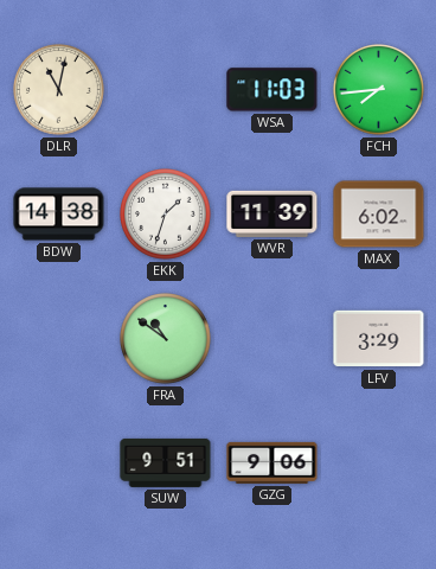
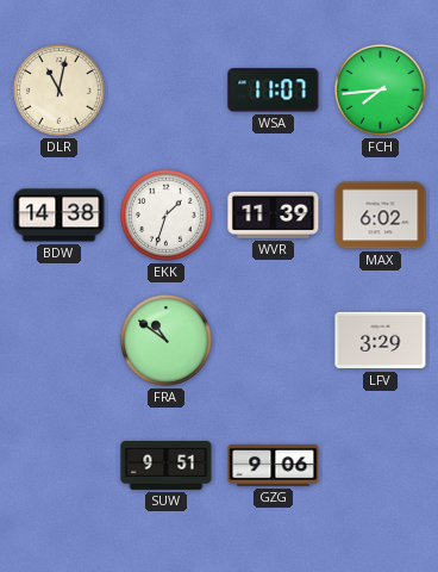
WSA: 11:03 -> 11:07
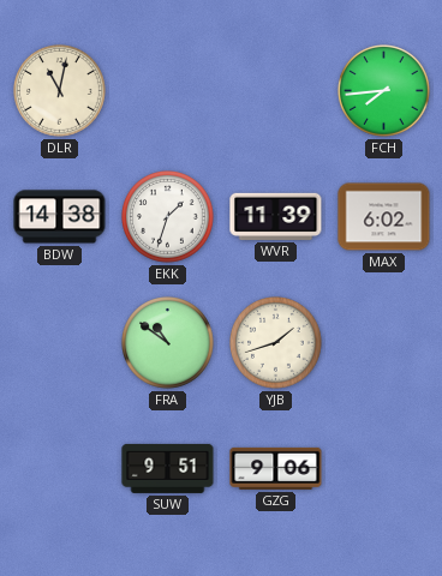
WSA: 11:07 -> none
YJB: none -> 1:42
LFV: 3:29 -> none
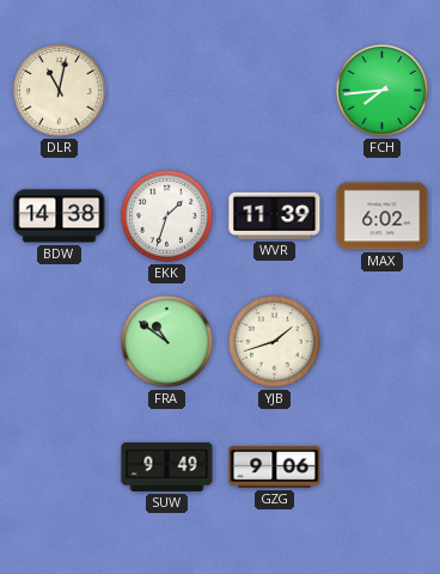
SUW: 9:51 -> 9:49
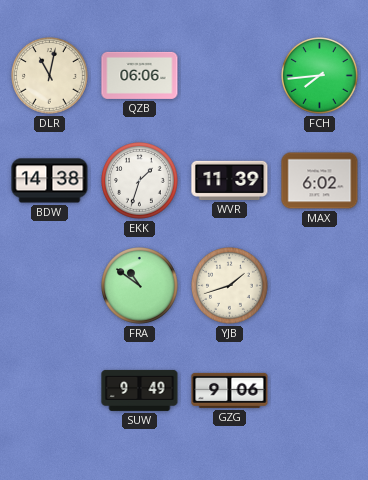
QZB: none -> 06:06
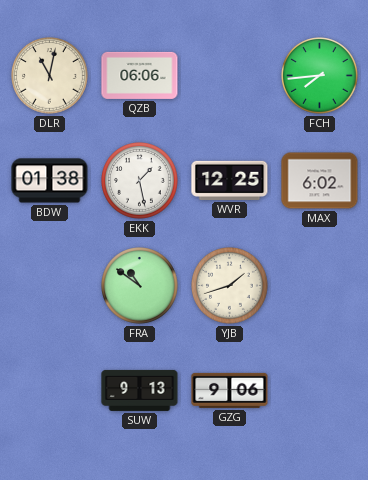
BDW: 14:38 -> 01:38
EKK: 1:33 -> 1:28
WVR: 11:39 -> 12:25
SUW: 9:49 -> 9:13
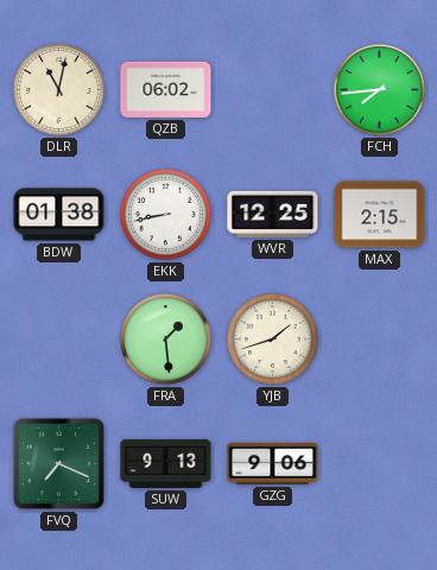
QZB: 06:06 -> 06:02
EKK: 1:28 -> 8:43
MAX: 6:02 -> 2:15
FRA: 10:51 -> 1:29
FVQ: none -> 7:19
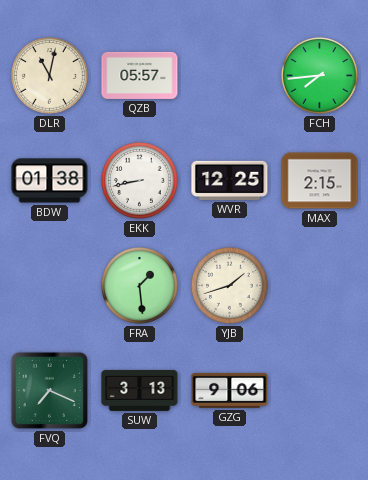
QZB: 06:02 -> 05:57
SUW: 9:13 -> 3:13
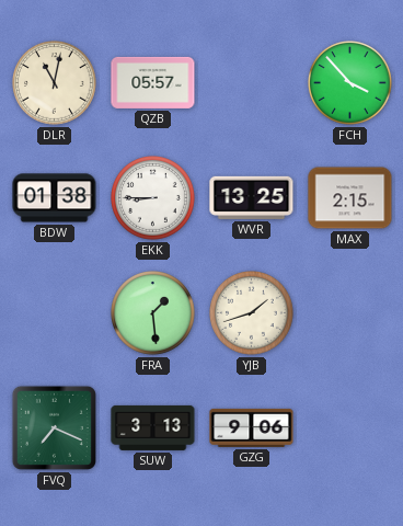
FCH: 7:44 -> 3:53
EKK: 8:43 -> 8:45
WVR: 12:25 -> 13:25
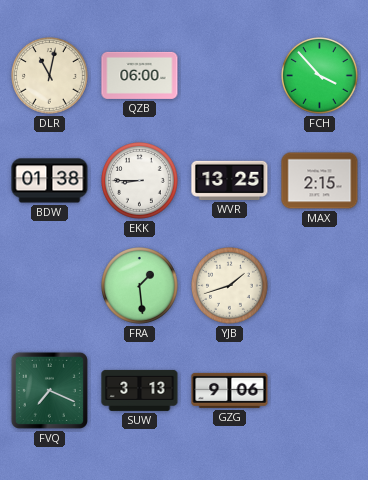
QZB: 05:57 -> 06:00
